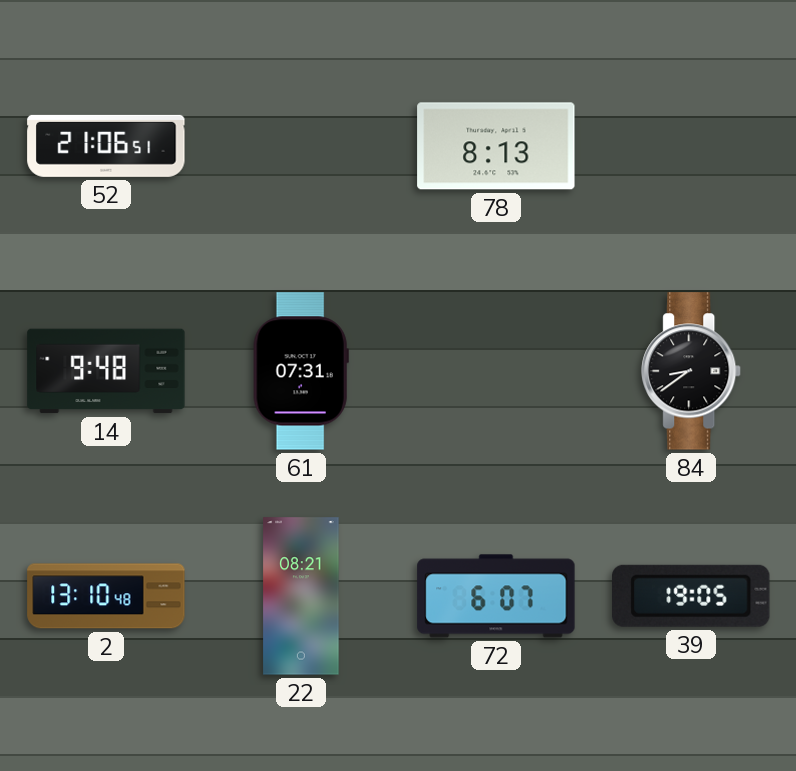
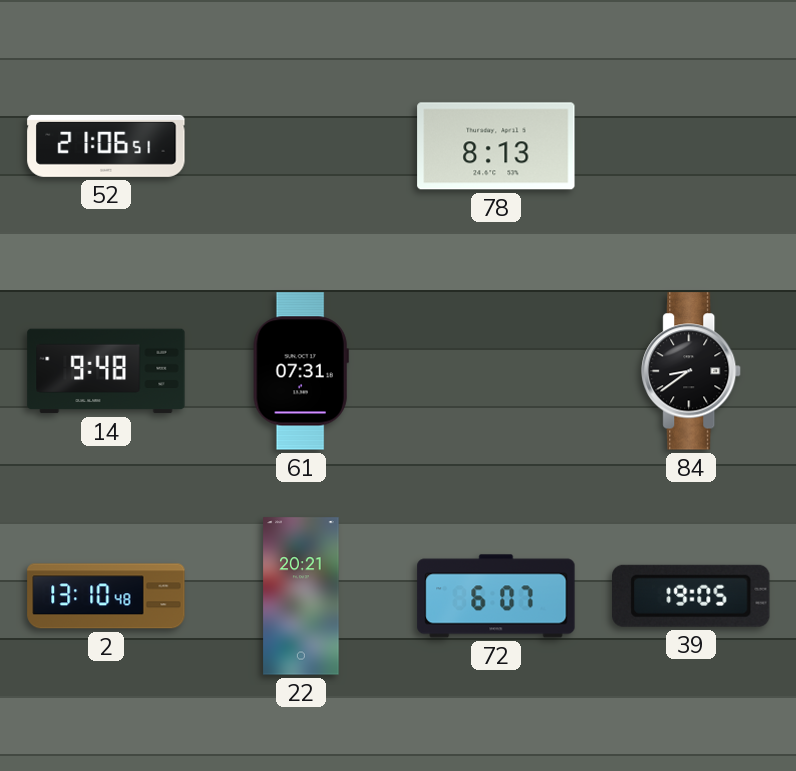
22: 08:21 -> 20:21
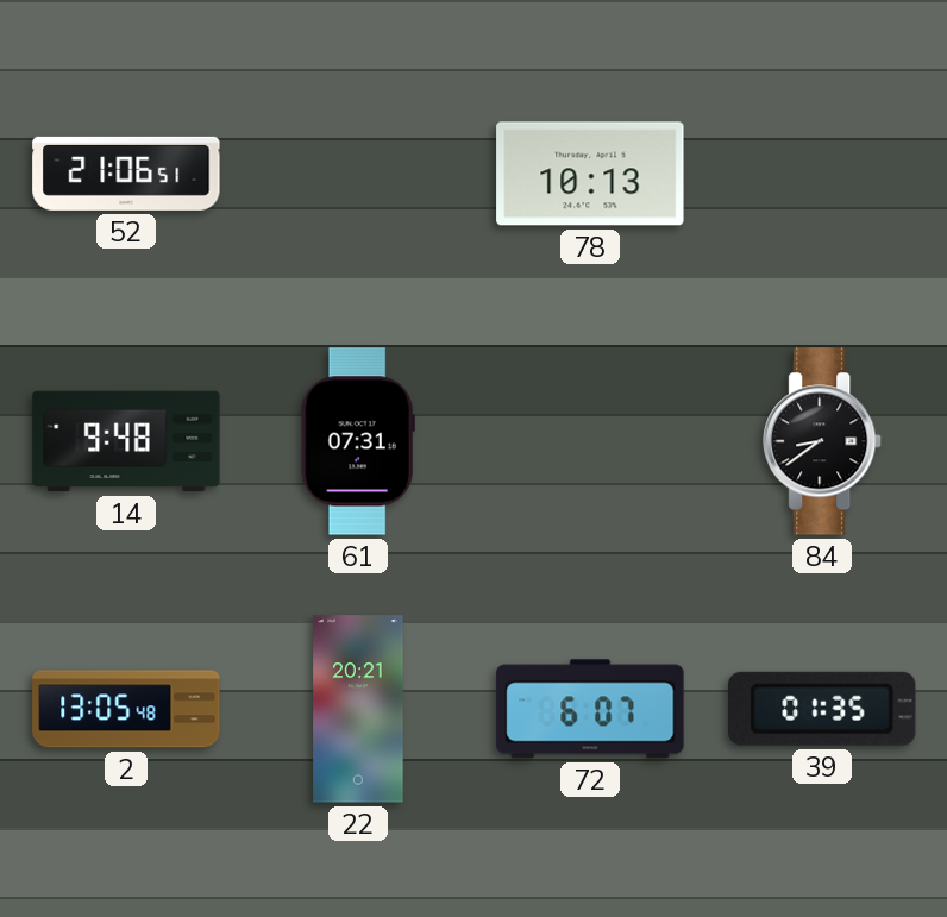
78: 8:13 -> 10:13
2: 13:10 -> 13:05
39: 19:05 -> 01:35
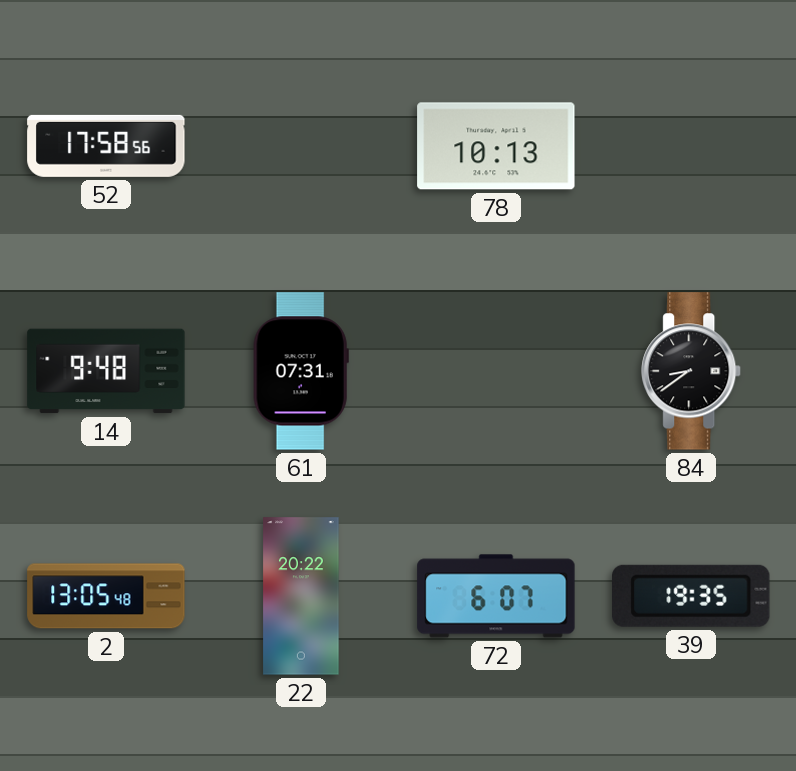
52: 21:06 -> 17:58
22: 20:21 -> 20:22
39: 01:35 -> 19:35
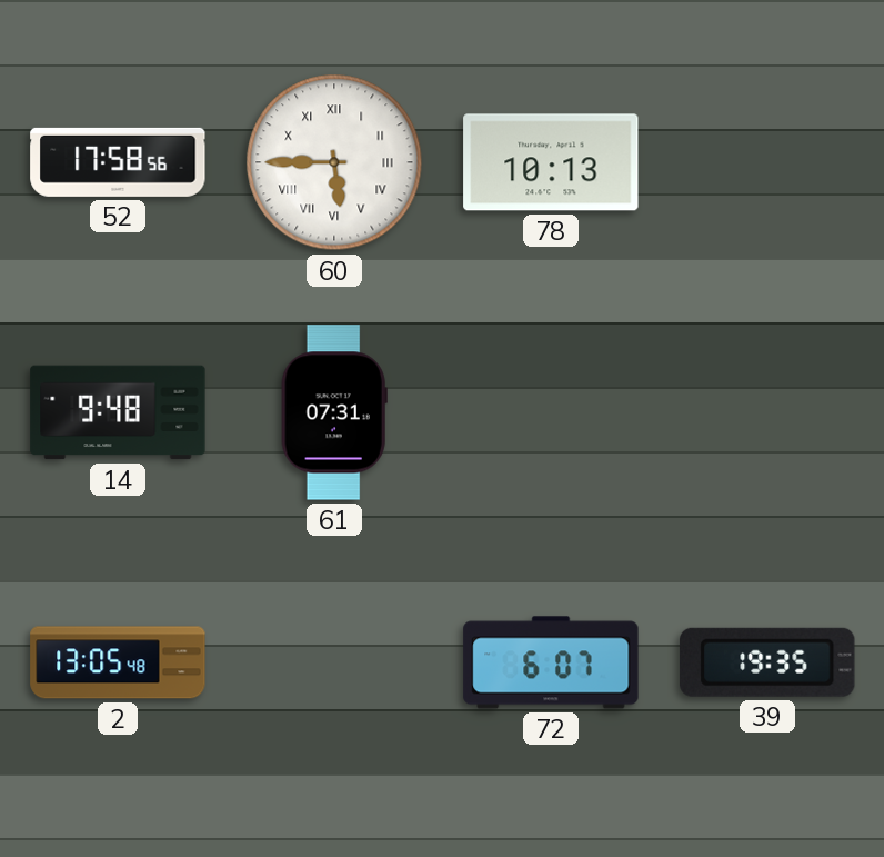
60: none -> 5:45
84: 8:39 -> none
22: 20:22 -> none
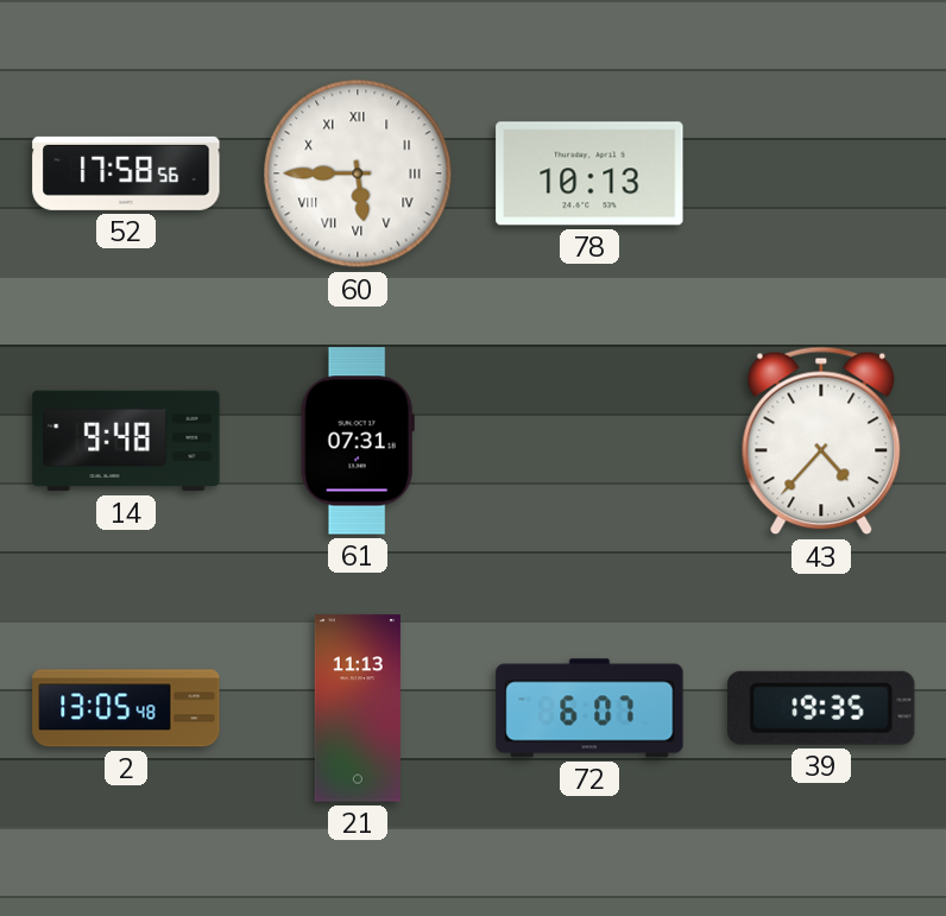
43: none -> 4:37
21: none -> 11:13
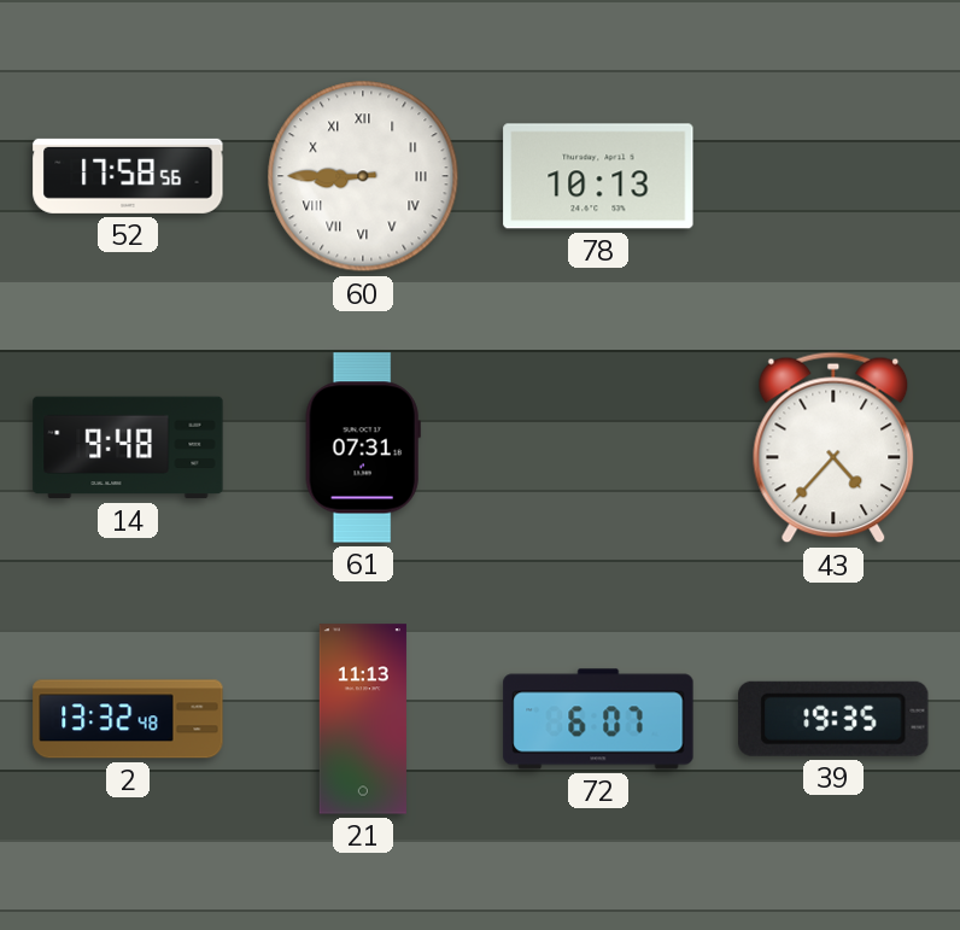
60: 5:45 -> 8:45
2: 13:05 -> 13:32
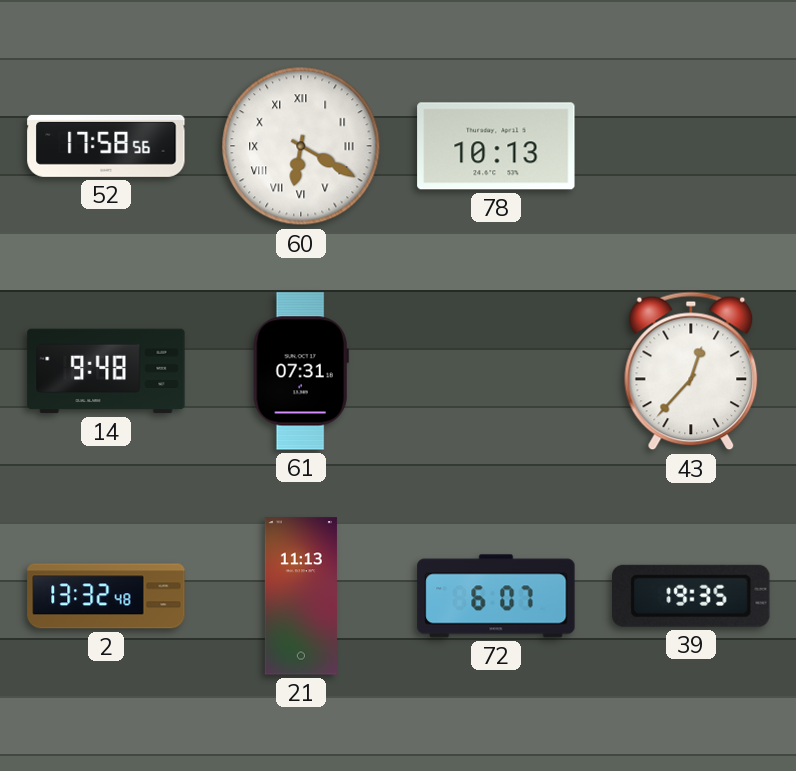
60: 8:45 -> 6:20
43: 4:37 -> 12:37
